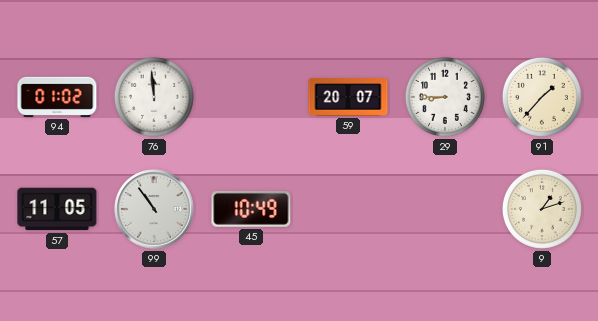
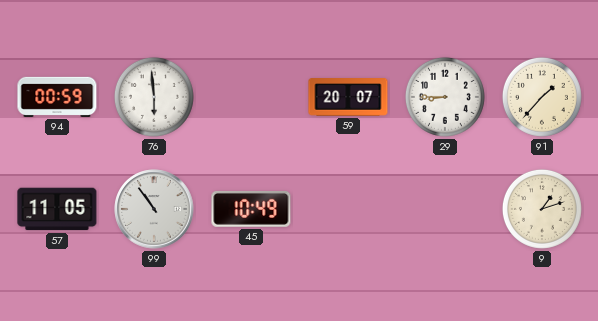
94: 01:02 -> 00:59
76: 11:59 -> 5:59
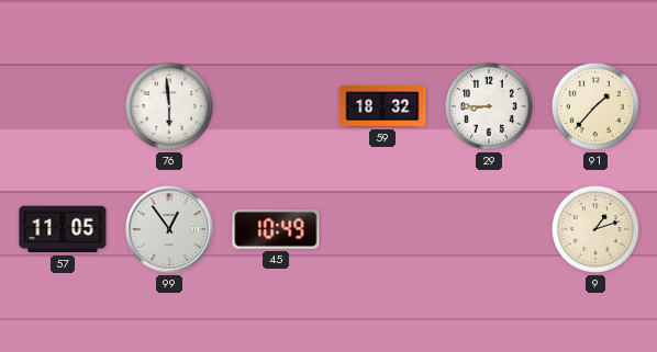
94: 00:59 -> none
59: 20:07 -> 18:32
99: 10:54 -> 12:54
